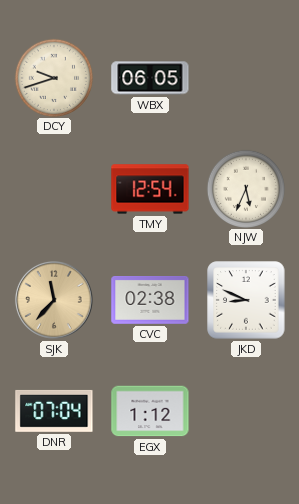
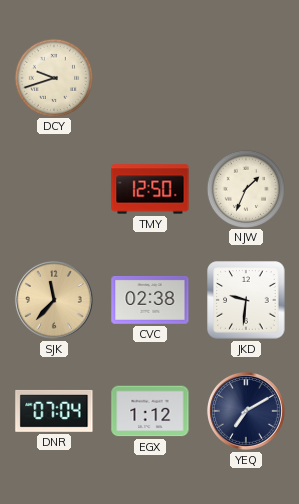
WBX: 06:05 -> none
TMY: 12:54 -> 12:50
NJW: 5:34 -> 1:34
JKD: 8:49 -> 9:31
YEQ: none -> 7:10
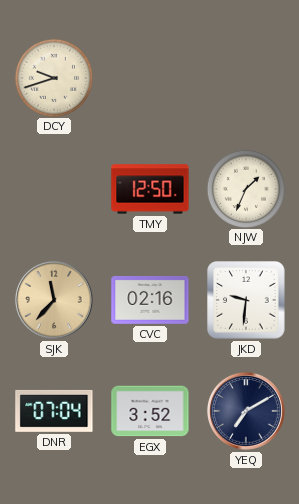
CVC: 02:38 -> 02:16
EGX: 1:12 -> 3:52
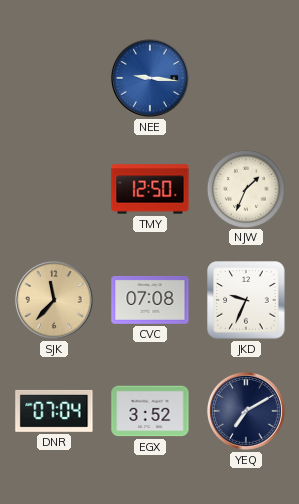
DCY: 9:42 -> none
NEE: none -> 9:16
CVC: 02:16 -> 07:08
JKD: 9:31 -> 9:34
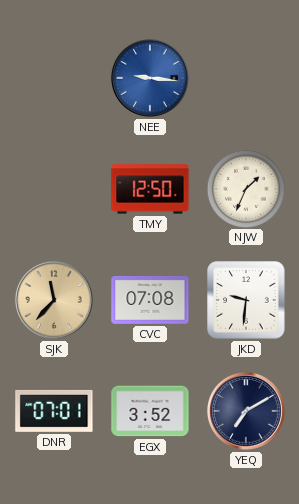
JKD: 9:34 -> 9:31
DNR: 07:04 -> 07:01
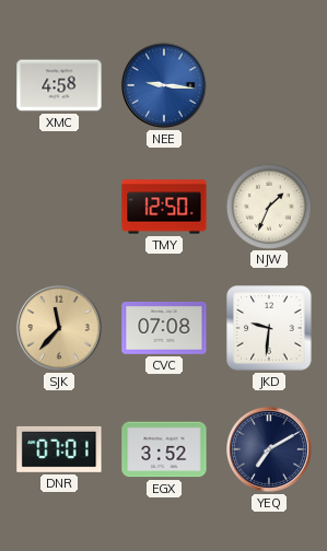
XMC: none -> 4:58
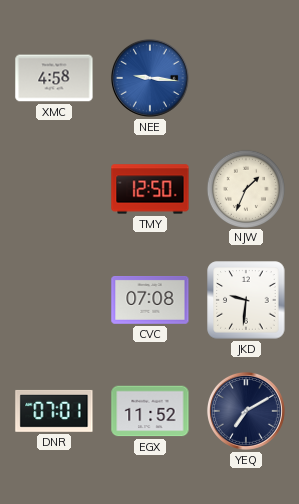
SJK: 11:37 -> none
EGX: 3:52 -> 11:52
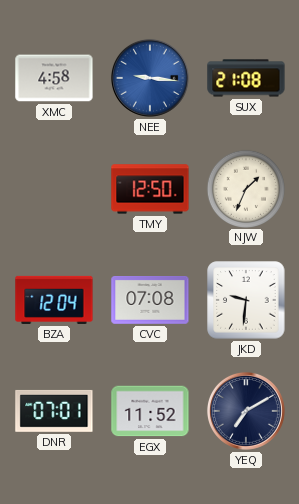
SUX: none -> 21:08
BZA: none -> 12:04
